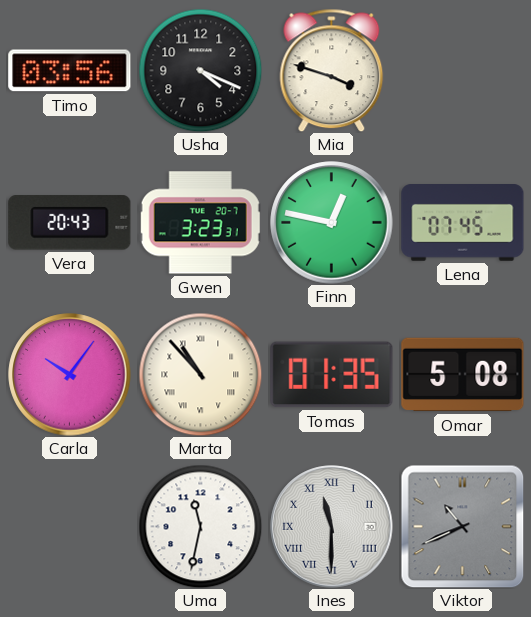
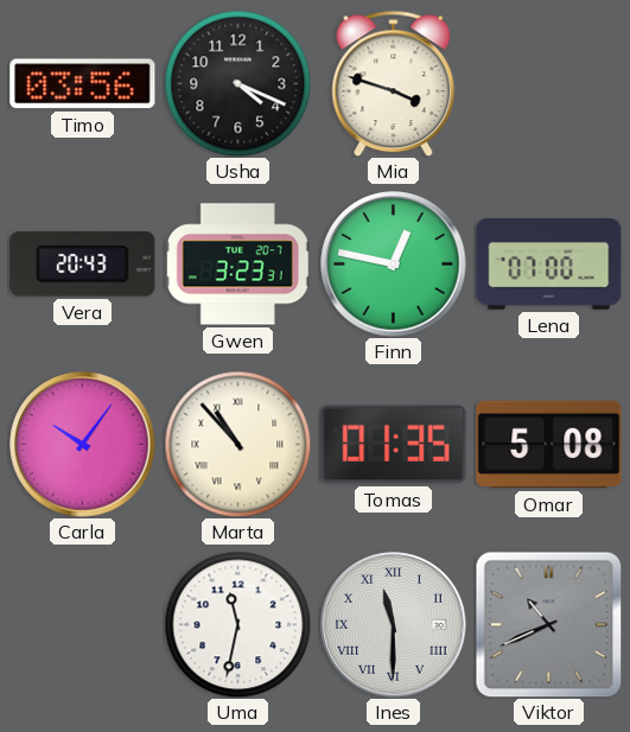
Lena: 07:45 -> 07:00
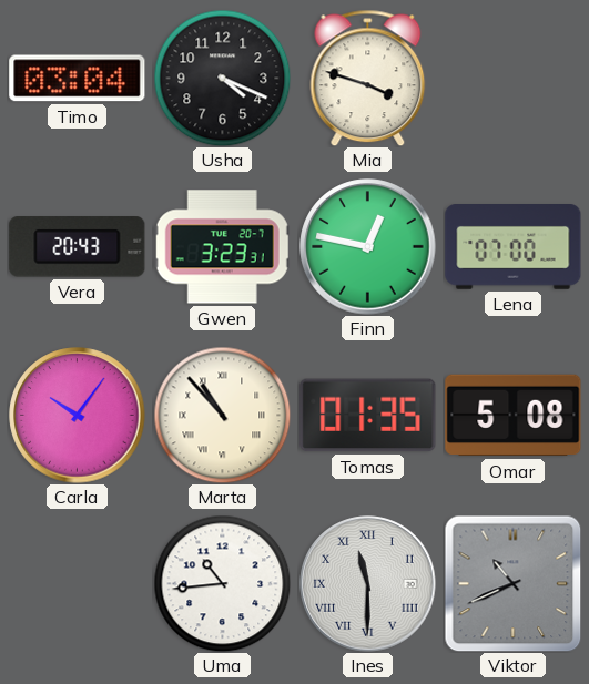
Timo: 03:56 -> 03:04
Uma: 11:32 -> 10:44
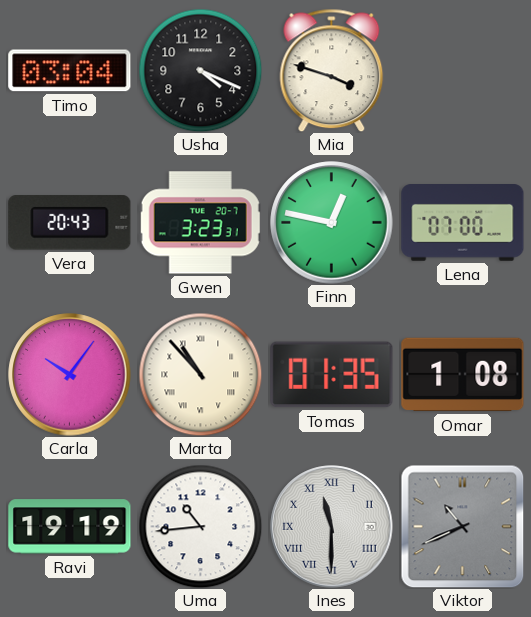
Omar: 5:08 -> 1:08
Ravi: none -> 19:19
